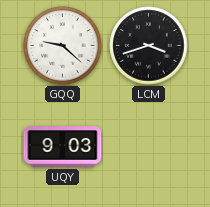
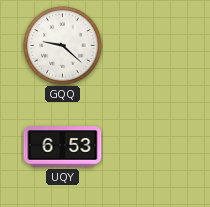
LCM: 3:42 -> none
UQY: 9:03 -> 6:53
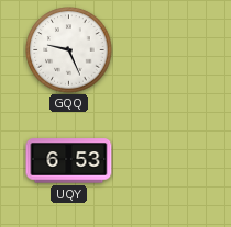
GQQ: 9:22 -> 9:26
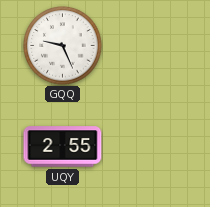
UQY: 6:53 -> 2:55
